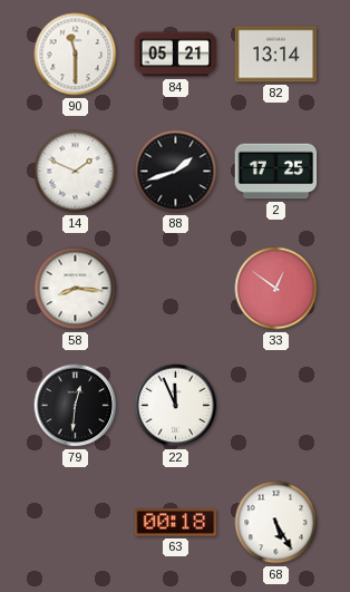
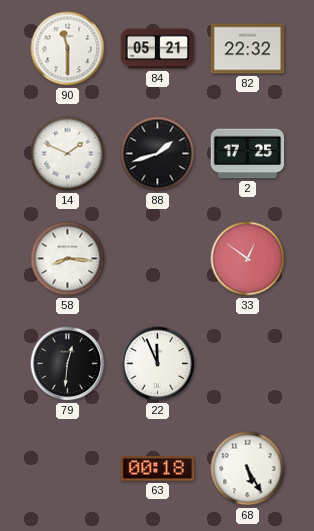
82: 13:14 -> 22:32
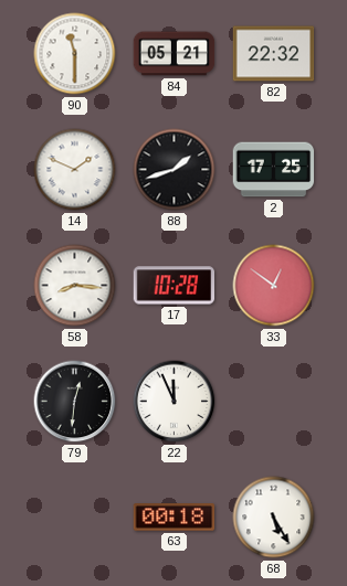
17: none -> 10:28
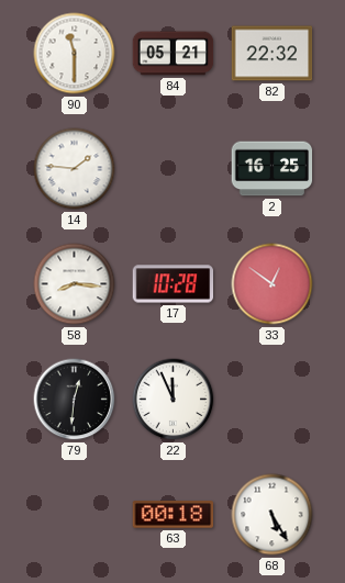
14: 1:49 -> 1:46
88: 1:42 -> none
2: 17:25 -> 16:25
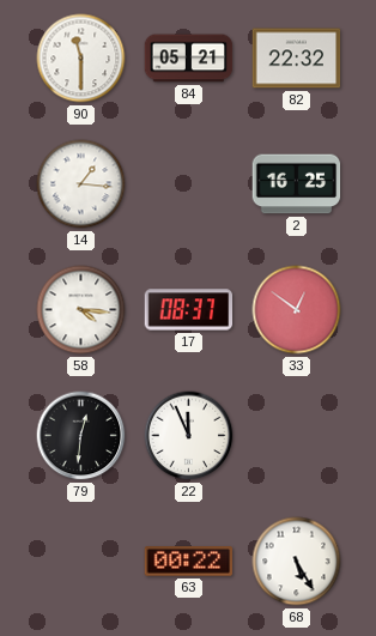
14: 1:46 -> 1:16
58: 8:16 -> 4:16
17: 10:28 -> 08:37
63: 00:18 -> 00:22
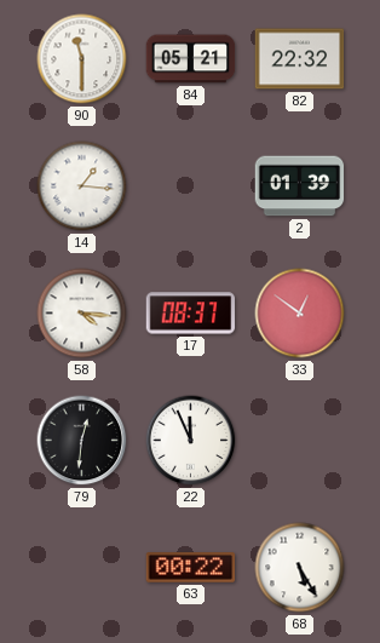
2: 16:25 -> 01:39
